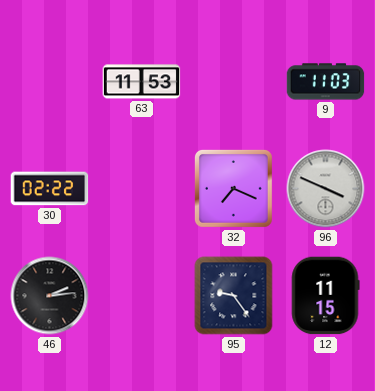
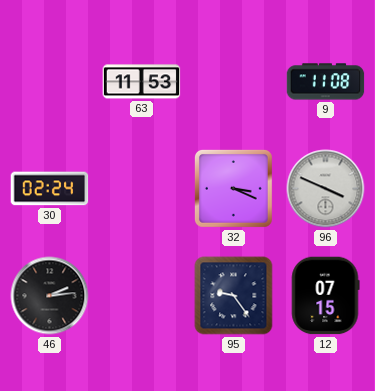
9: 11:03 -> 11:08
30: 02:22 -> 02:24
32: 7:19 -> 3:19
12: 11:15 -> 07:15
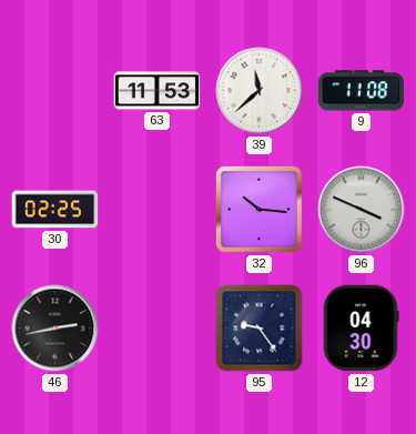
39: none -> 11:38
30: 02:24 -> 02:25
32: 3:19 -> 10:16
46: 2:14 -> 2:43
12: 07:15 -> 04:30
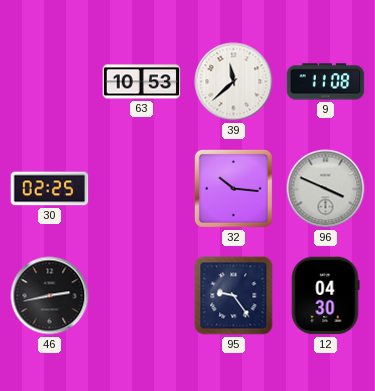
63: 11:53 -> 10:53
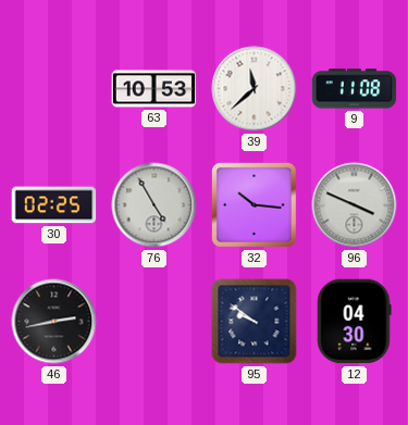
76: none -> 4:55
95: 9:24 -> 9:51
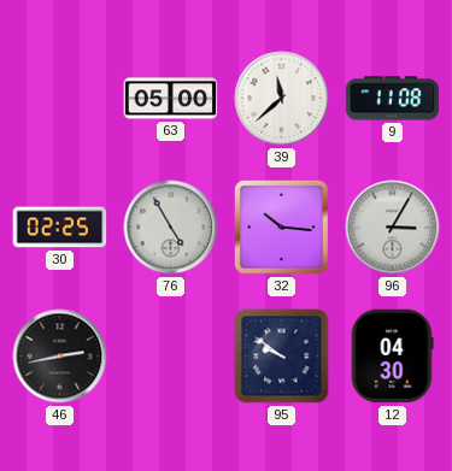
63: 10:53 -> 05:00
96: 3:49 -> 3:05
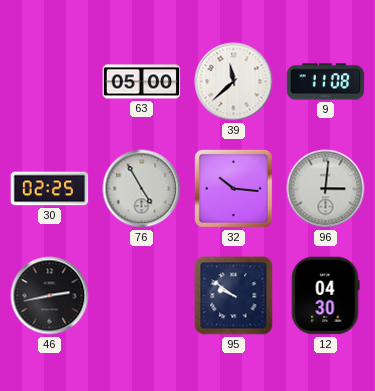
96: 3:05 -> 3:01
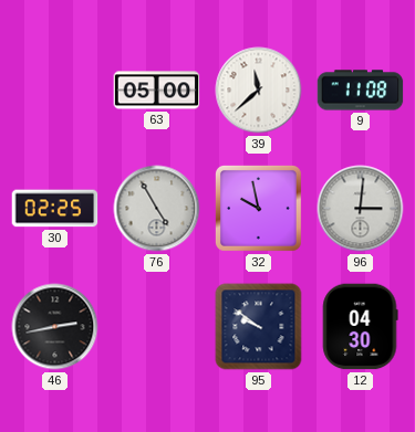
32: 10:16 -> 9:58
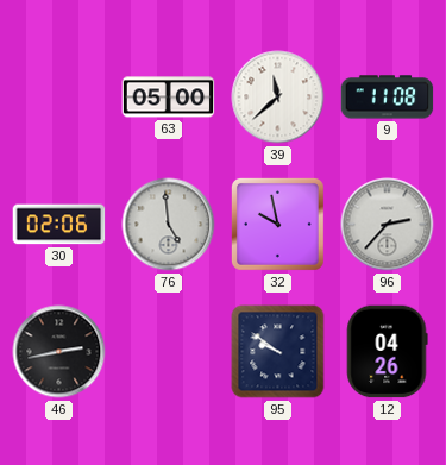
30: 02:25 -> 02:06
76: 4:55 -> 4:59
96: 3:01 -> 2:37
12: 04:30 -> 04:26
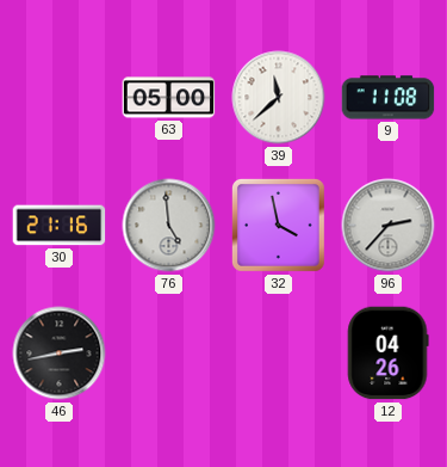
30: 02:06 -> 21:16
32: 9:58 -> 3:58
95: 9:51 -> none
